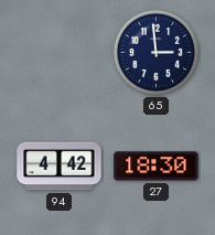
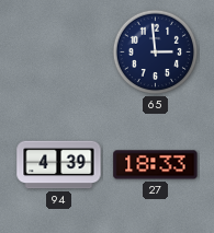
94: 4:42 -> 4:39
27: 18:30 -> 18:33
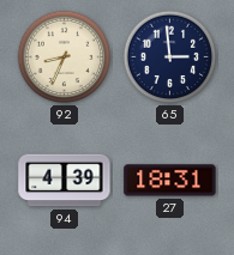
92: none -> 8:34
27: 18:33 -> 18:31
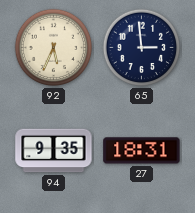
92: 8:34 -> 5:34
94: 4:39 -> 9:35
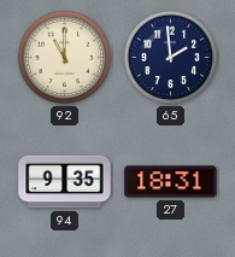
92: 5:34 -> 11:00
65: 2:59 -> 1:59
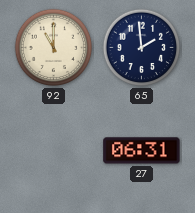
94: 9:35 -> none
27: 18:31 -> 06:31
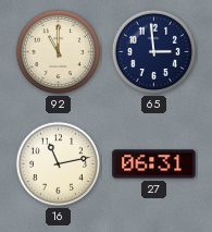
65: 1:59 -> 2:59
16: none -> 11:13
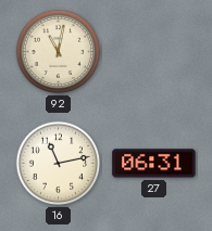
92: 11:00 -> 11:02
65: 2:59 -> none
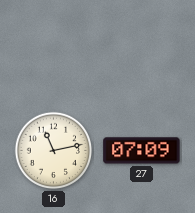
92: 11:02 -> none
27: 06:31 -> 07:09
